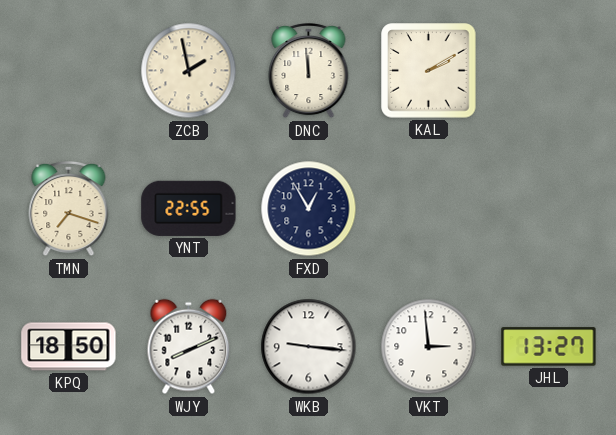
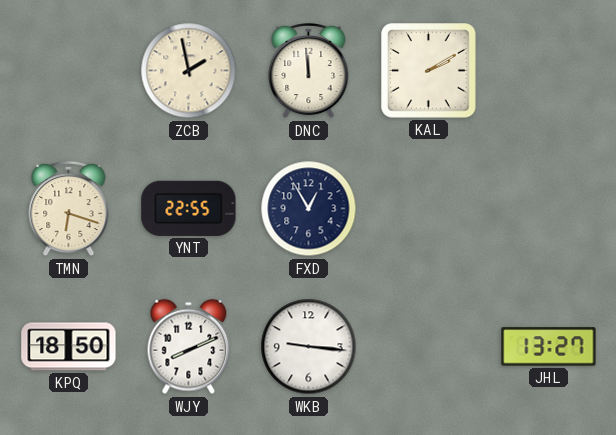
TMN: 7:18 -> 6:18
VKT: 2:59 -> none
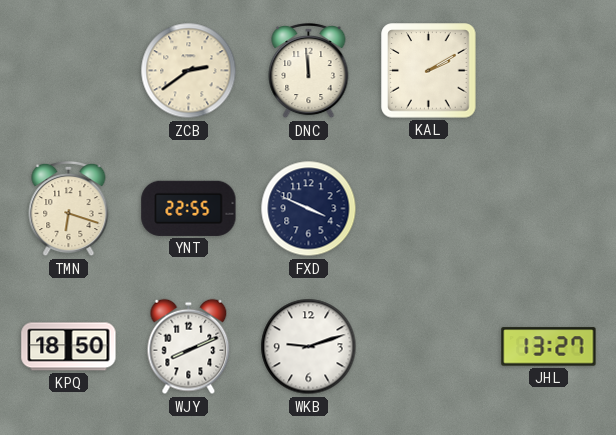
ZCB: 1:58 -> 2:39
FXD: 12:55 -> 3:49
WKB: 9:16 -> 9:12
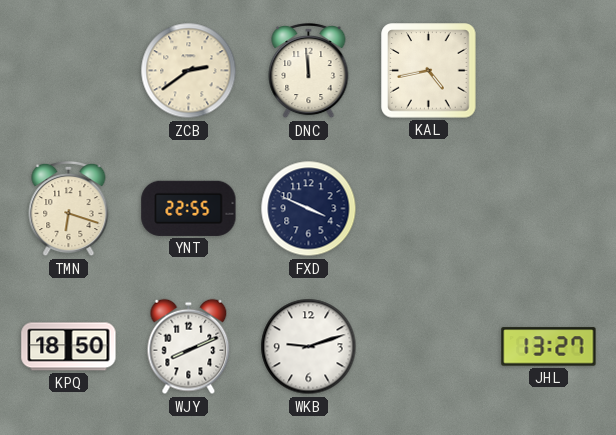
KAL: 2:10 -> 4:43
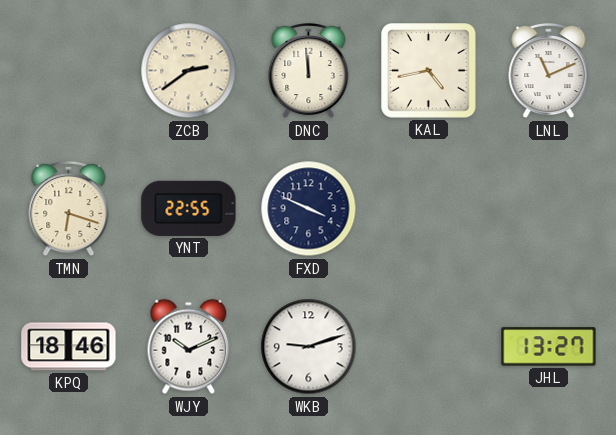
LNL: none -> 11:11
KPQ: 18:50 -> 18:46
WJY: 8:11 -> 10:11
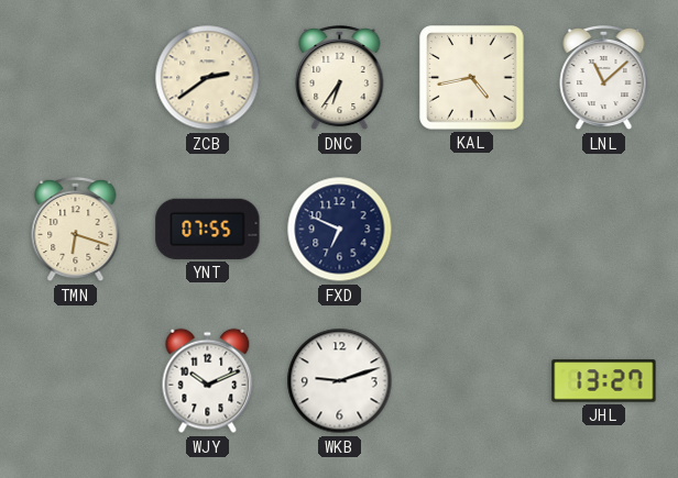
DNC: 11:59 -> 6:36
LNL: 11:11 -> 11:08
YNT: 22:55 -> 07:55
FXD: 3:49 -> 6:49
KPQ: 18:46 -> none
